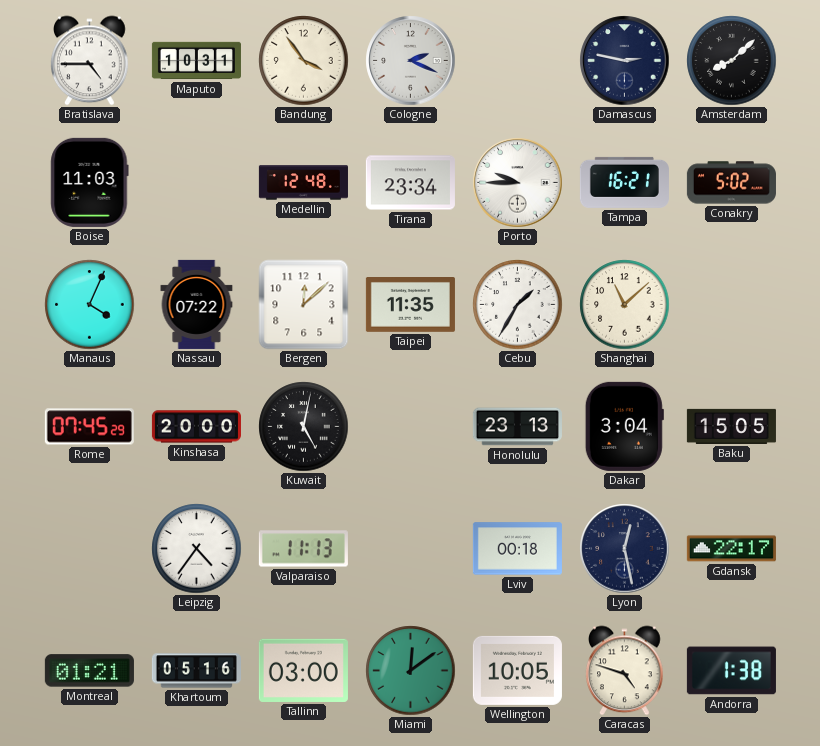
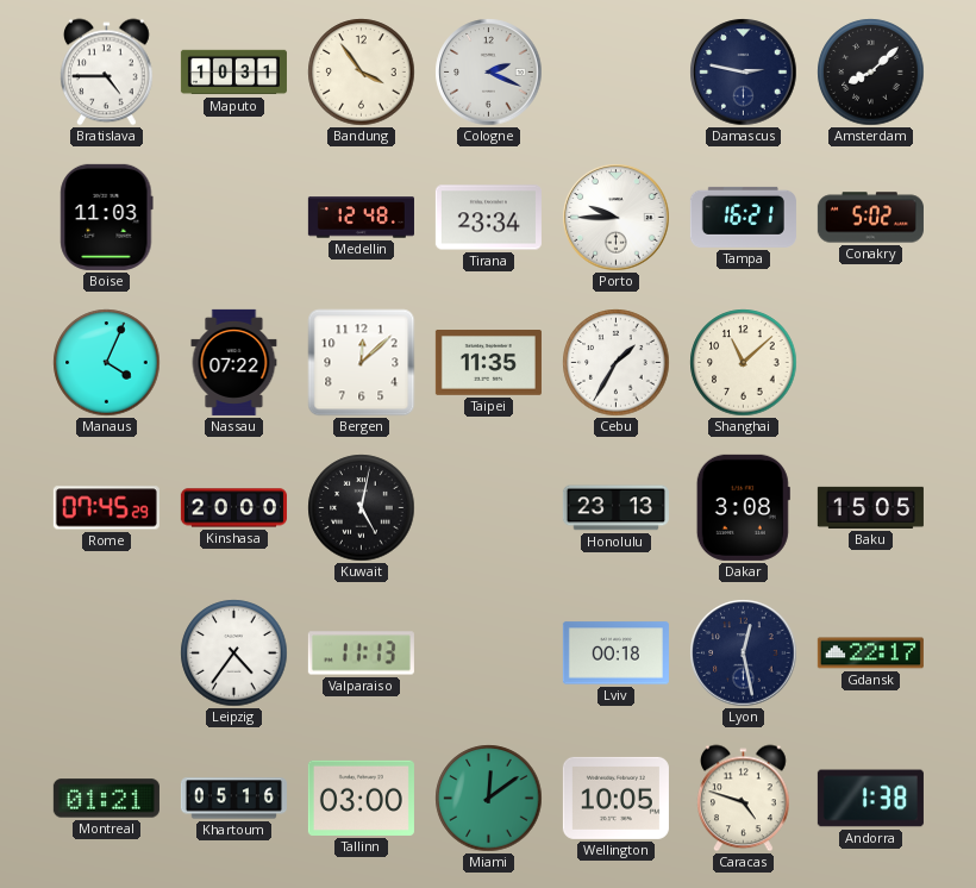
Dakar: 3:04 -> 3:08
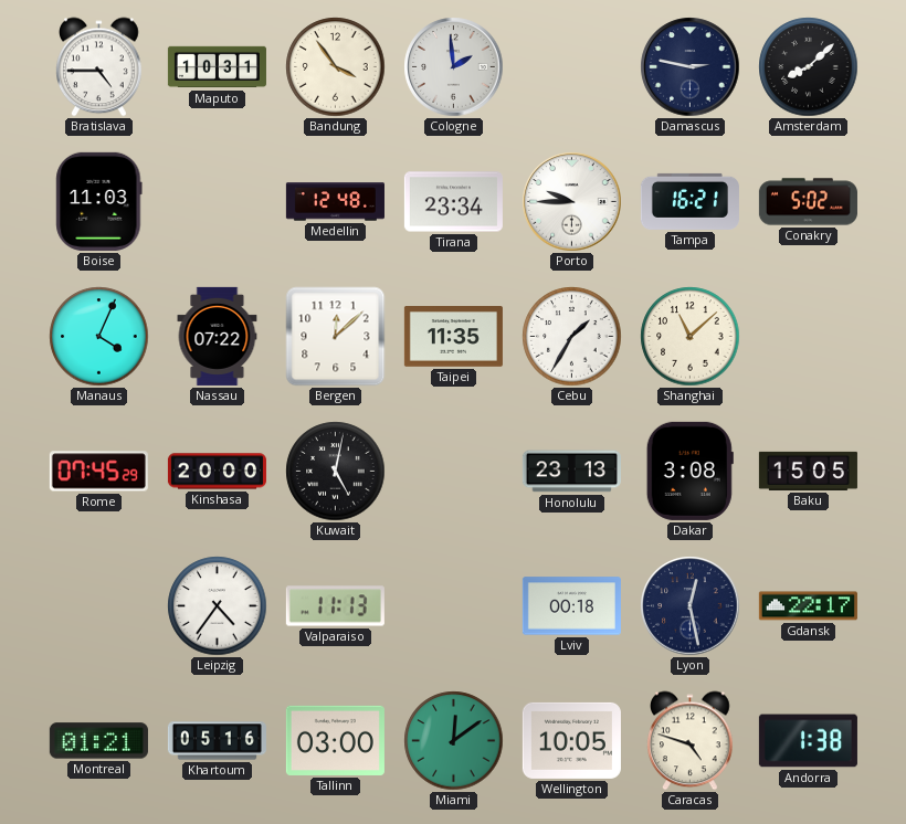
Cologne: 2:19 -> 1:59
